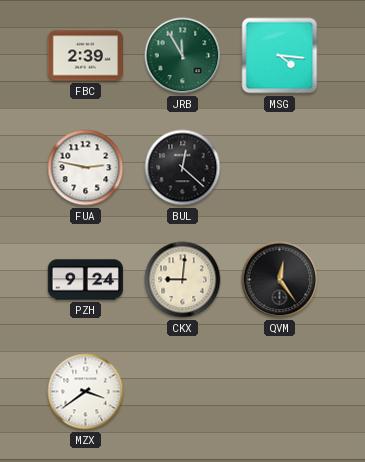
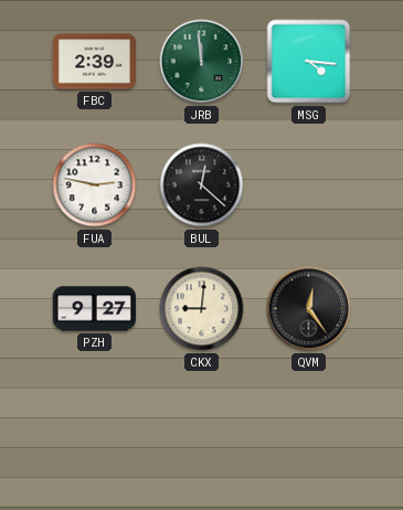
JRB: 11:55 -> 11:59
PZH: 9:24 -> 9:27
MZX: 3:39 -> none
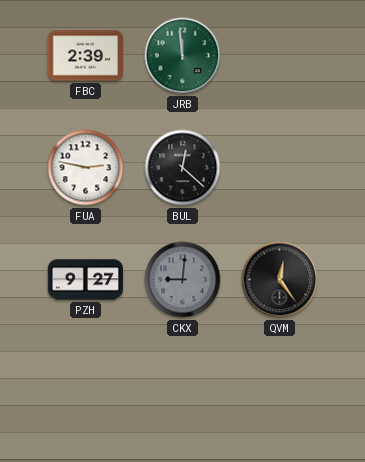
MSG: 4:16 -> none
CKX dial: cream -> grey
